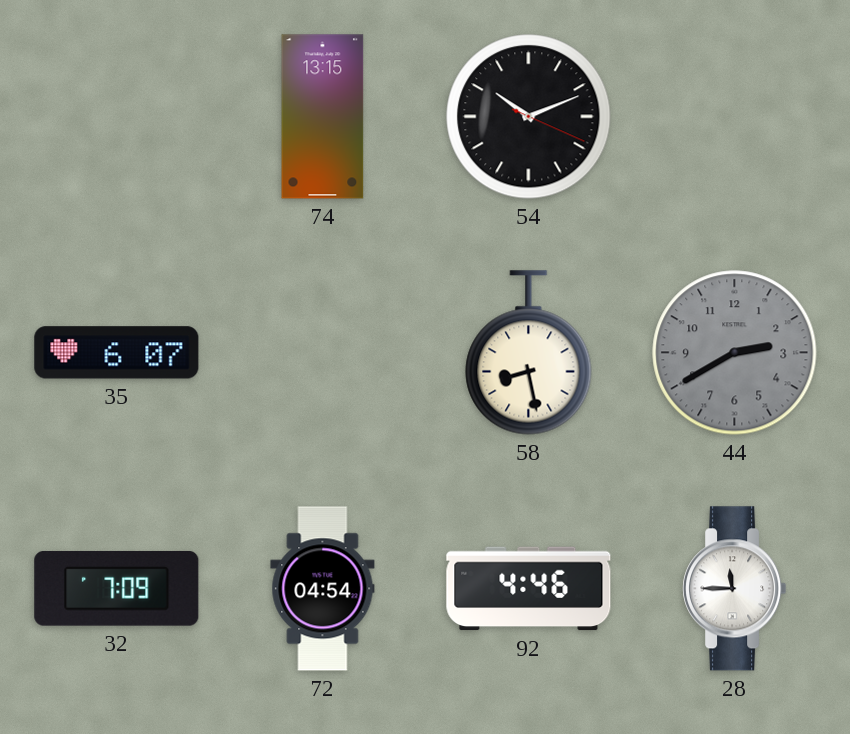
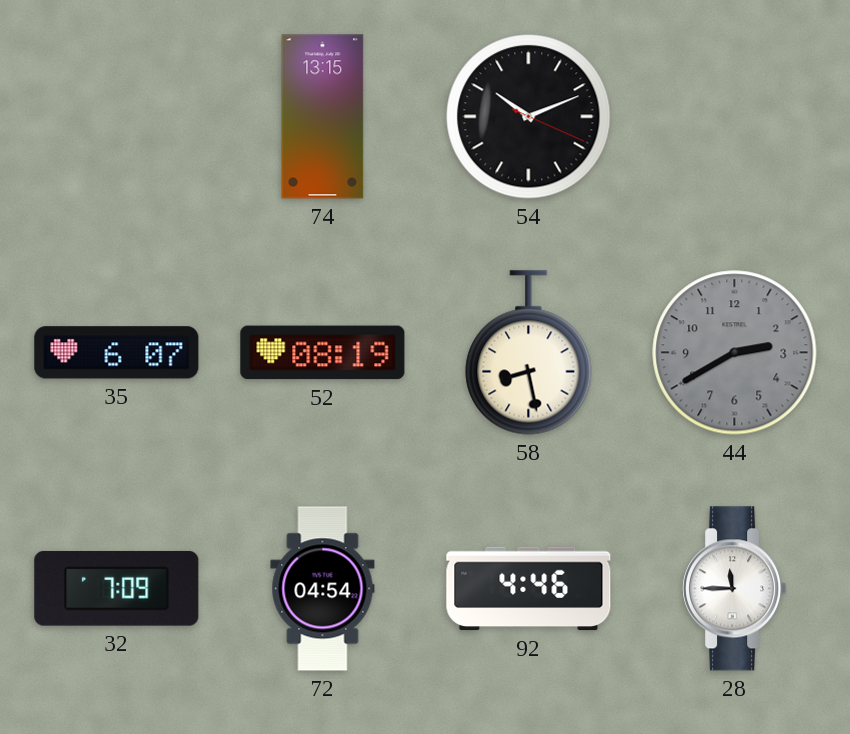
52: none -> 08:19
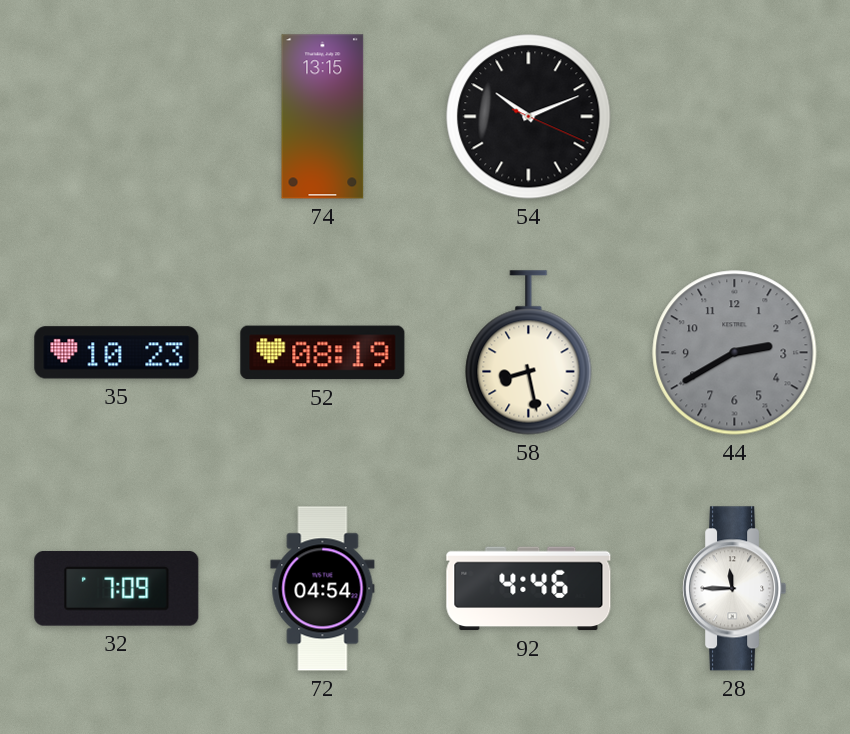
35: 6:07 -> 10:23
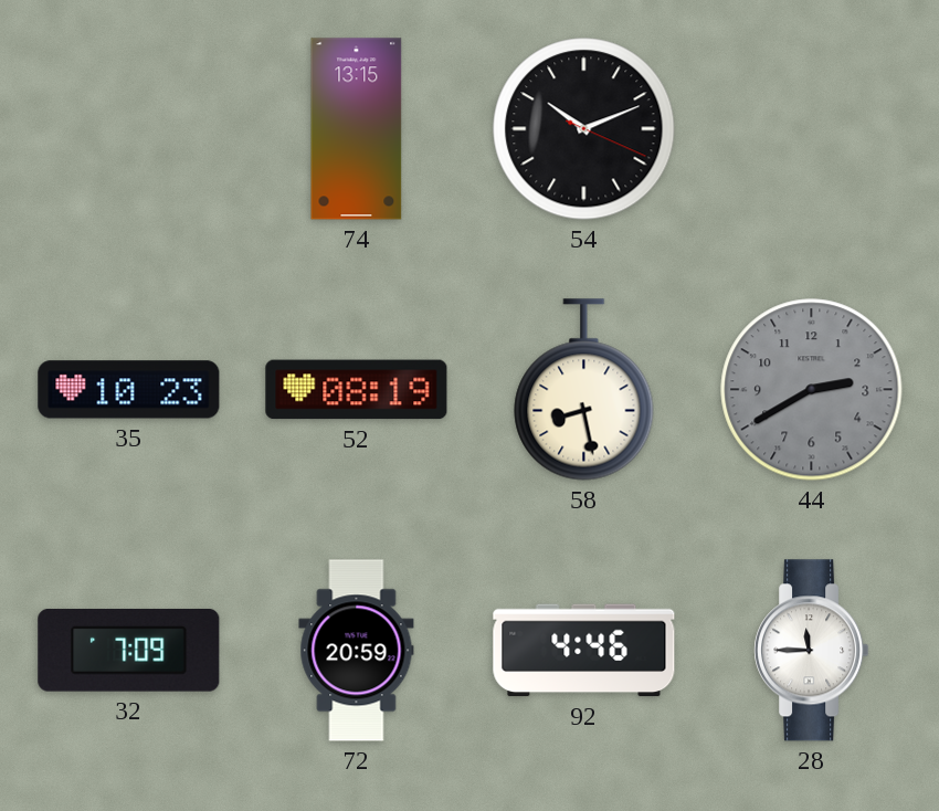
72: 04:54 -> 20:59
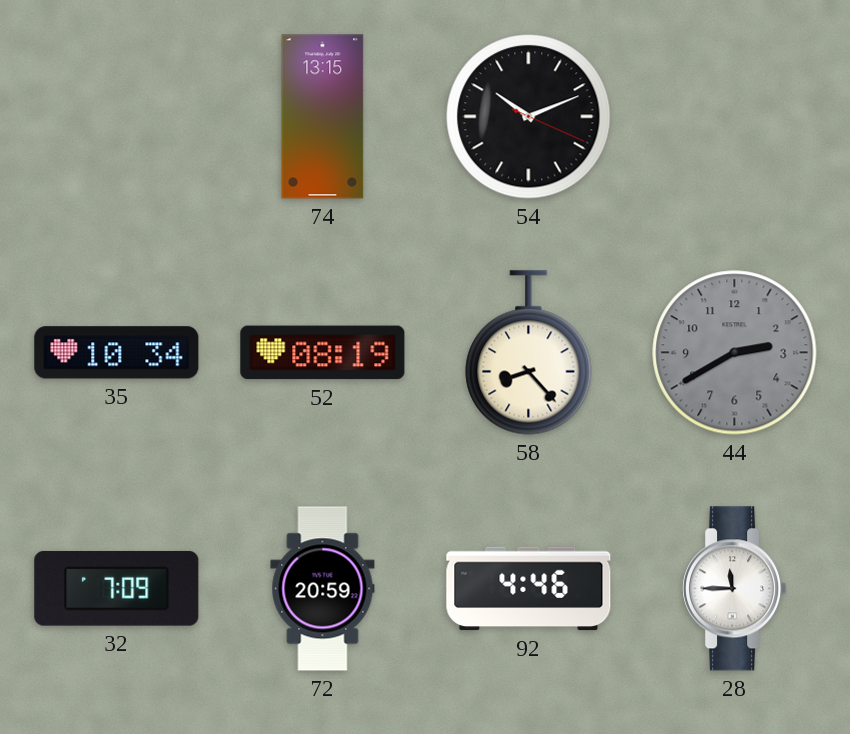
35: 10:23 -> 10:34
58: 8:28 -> 8:23
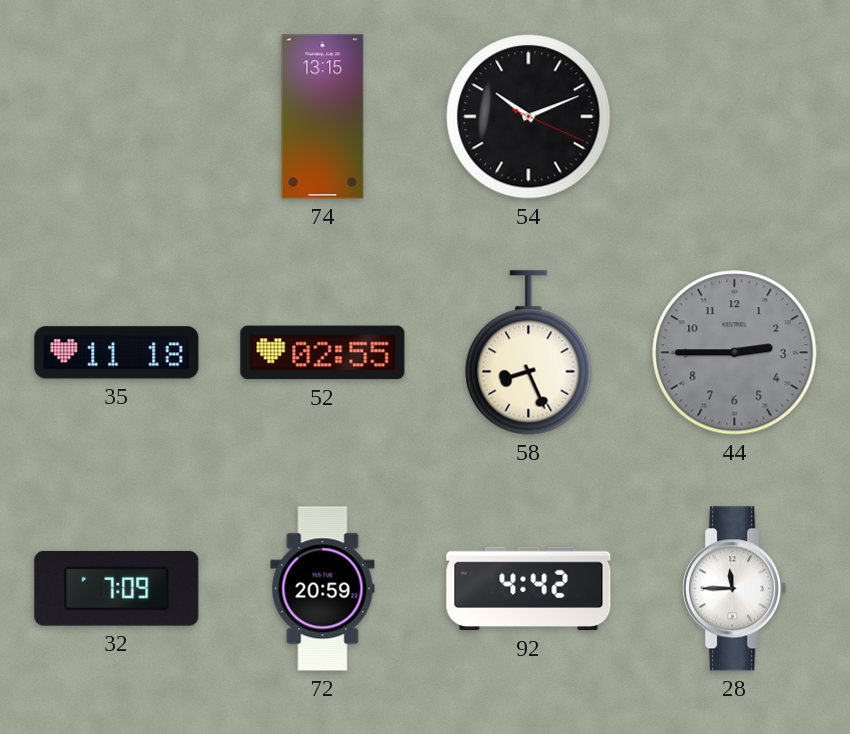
35: 10:34 -> 11:18
52: 08:19 -> 02:55
58: 8:23 -> 8:26
44: 2:40 -> 2:45
92: 4:46 -> 4:42
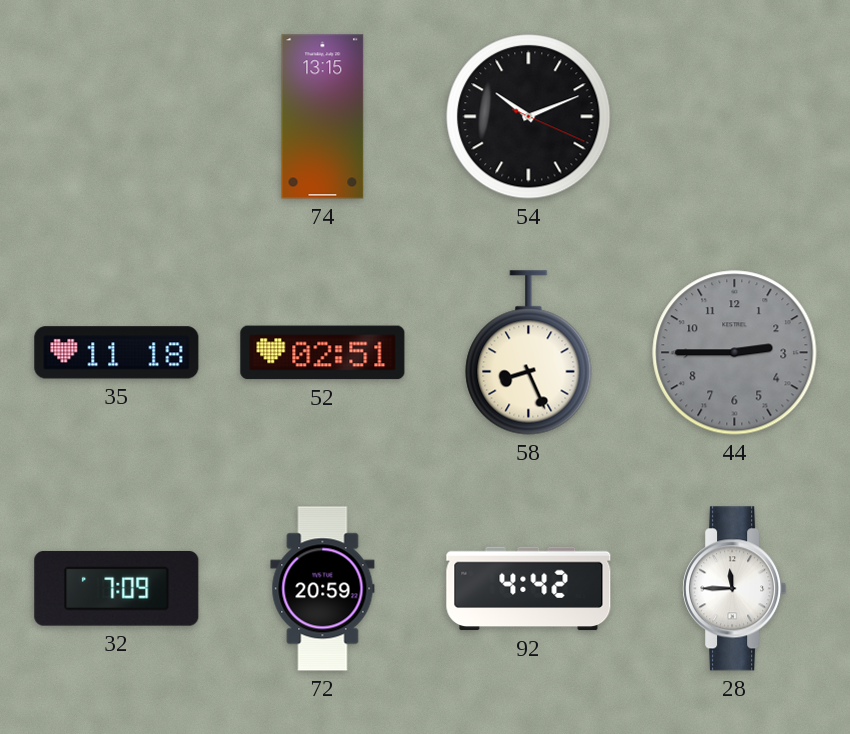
52: 02:55 -> 02:51
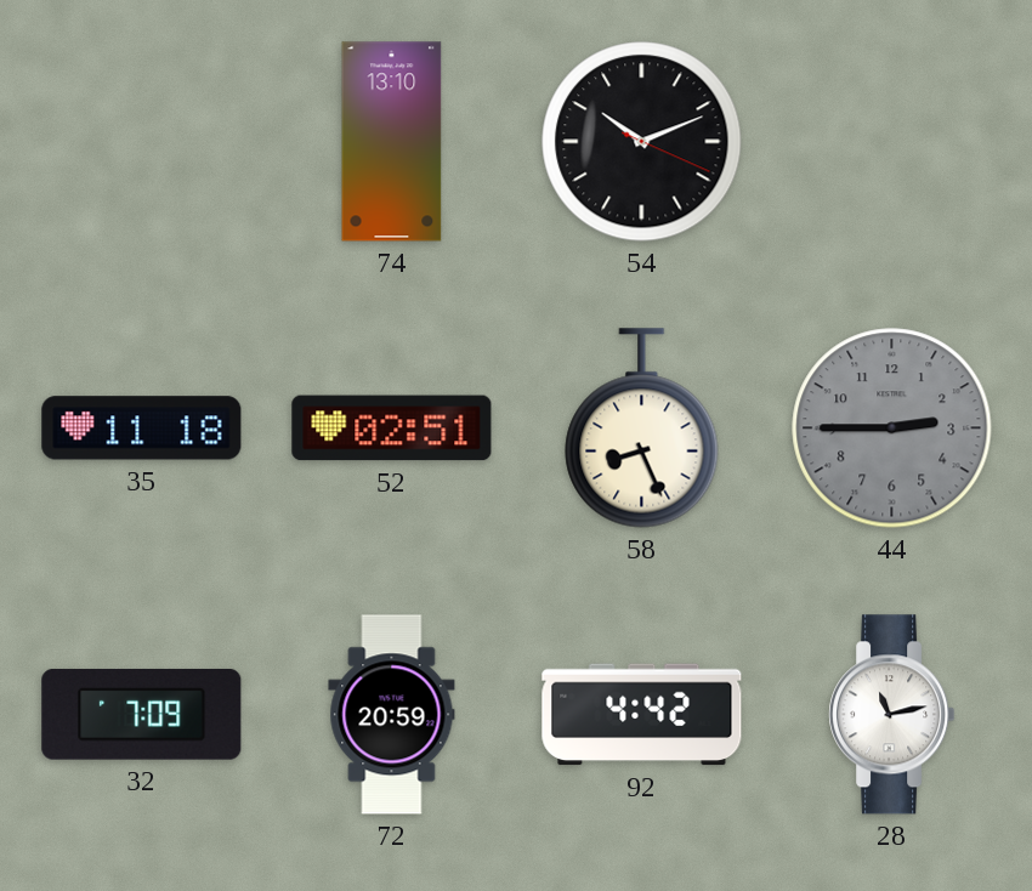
74: 13:15 -> 13:10
28: 11:45 -> 11:13
